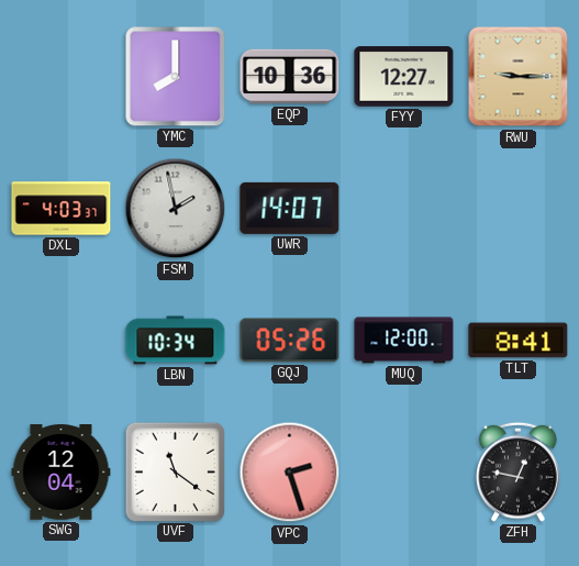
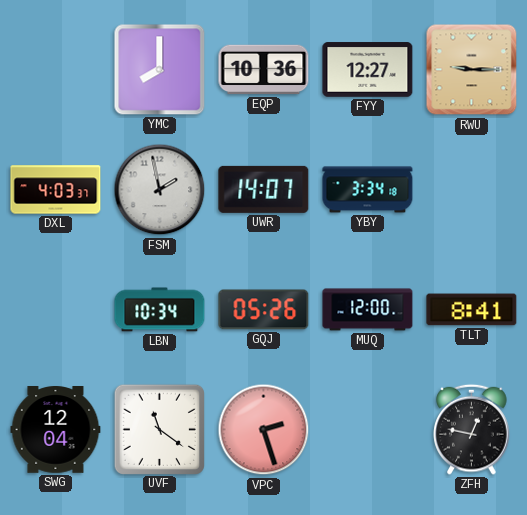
YBY: none -> 3:34
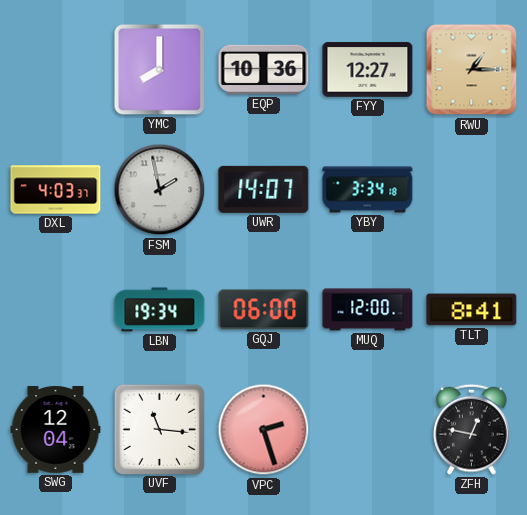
RWU: 9:15 -> 1:15
LBN: 10:34 -> 19:34
GQJ: 05:26 -> 06:00
UVF: 11:21 -> 11:16
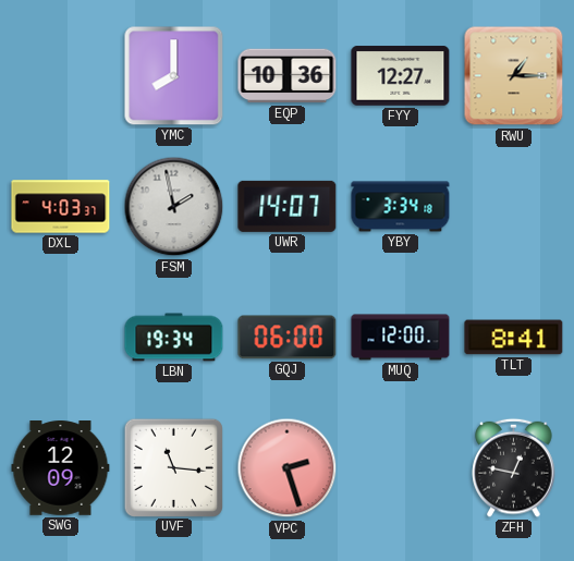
SWG: 12:04 -> 12:09
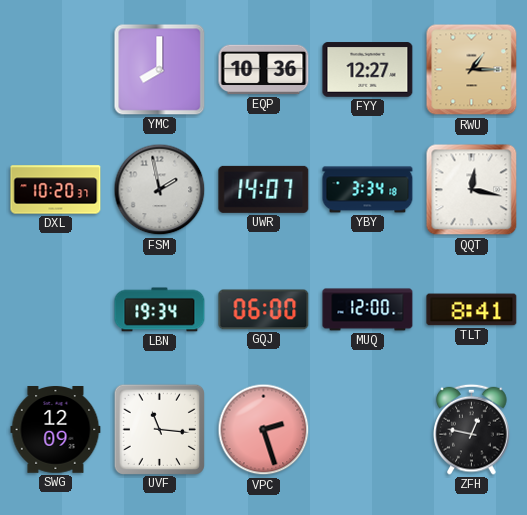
DXL: 4:03 -> 10:20
QQT: none -> 12:17
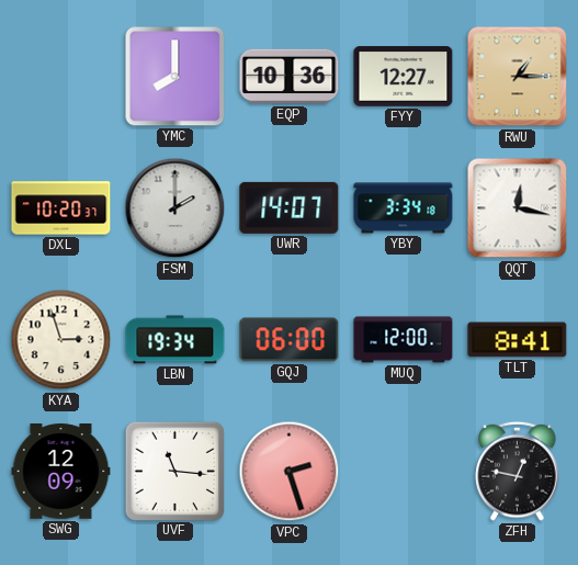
FSM: 1:58 -> 2:00
KYA: none -> 2:57
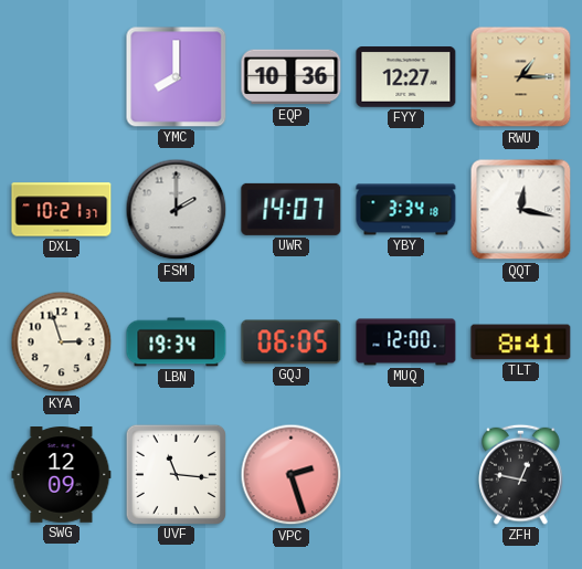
DXL: 10:20 -> 10:21
GQJ: 06:00 -> 06:05
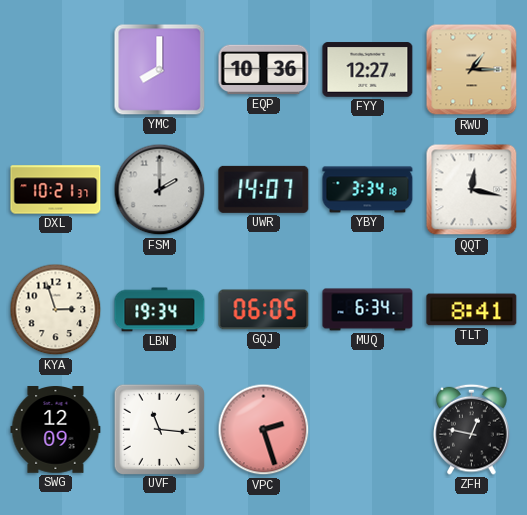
MUQ: 12:00 -> 6:34
